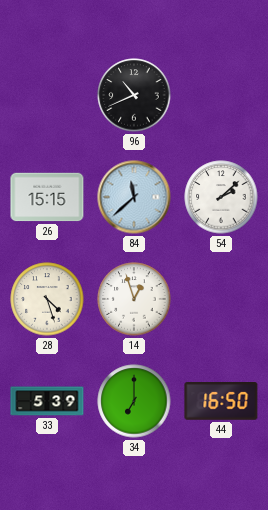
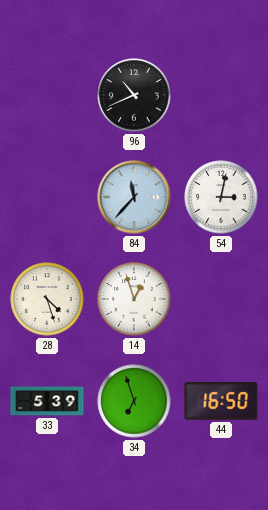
26: 15:15 -> none
84: 11:38 -> 11:37
54: 2:08 -> 3:02
34: 7:00 -> 6:57
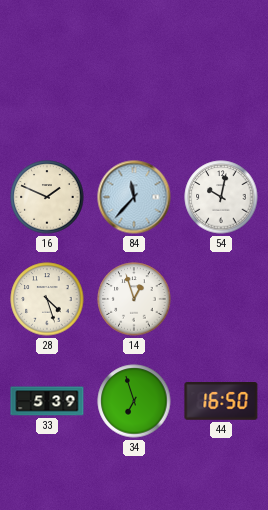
96: 10:41 -> none
16: none -> 1:49
54: 3:02 -> 10:02
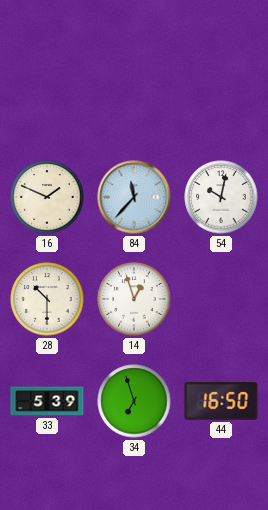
28: 4:27 -> 10:30
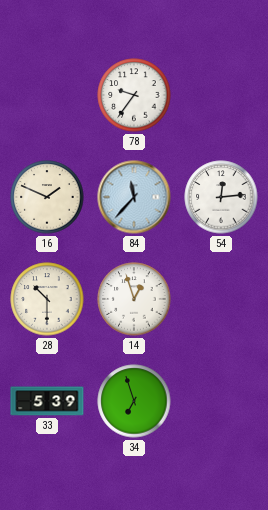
78: none -> 9:36
54: 10:02 -> 12:14
44: 16:50 -> none
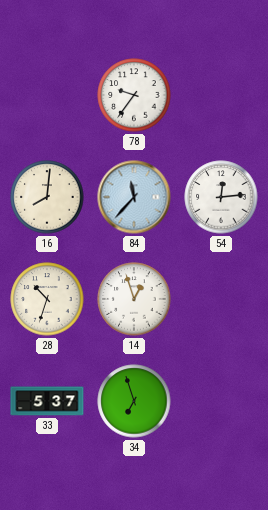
16: 1:49 -> 8:01
28: 10:30 -> 10:33
33: 5:39 -> 5:37
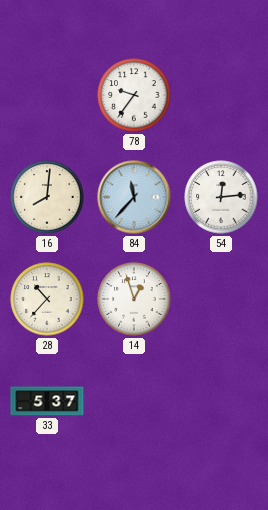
28: 10:33 -> 10:37
34: 6:57 -> none
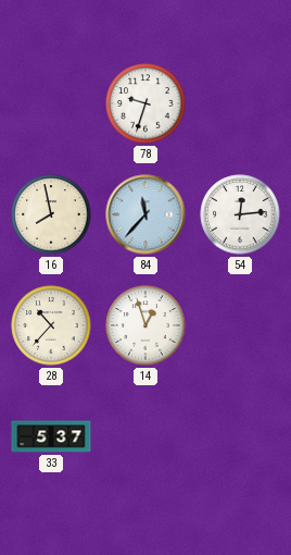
78: 9:36 -> 9:33
16: 8:01 -> 7:58
